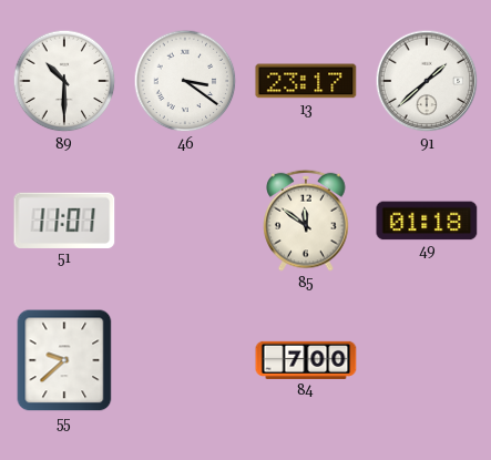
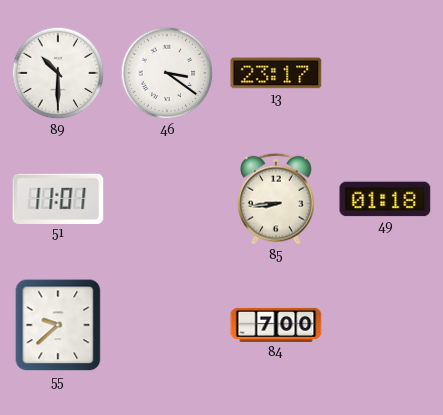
91: 1:38 -> none
85: 11:51 -> 8:44
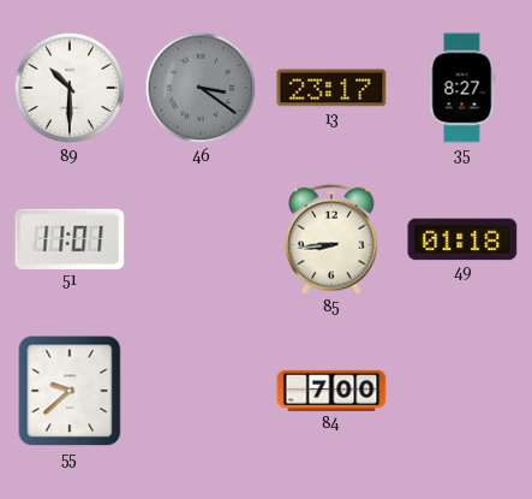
46 dial: white -> grey
35: none -> 8:27
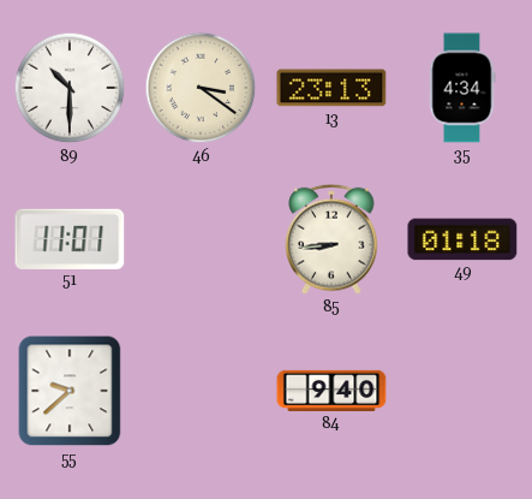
46 dial: grey -> cream
13: 23:17 -> 23:13
35: 8:27 -> 4:34
84: 7:00 -> 9:40
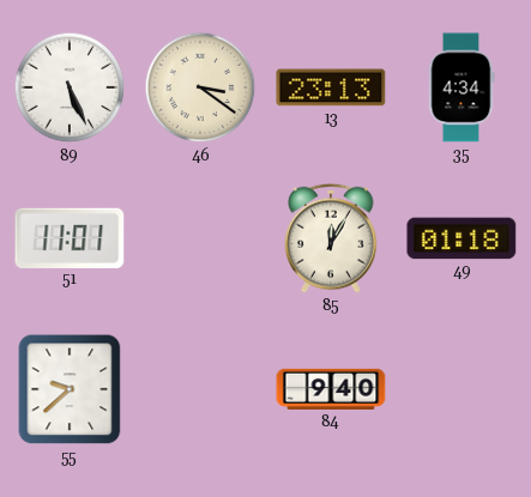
89: 10:30 -> 5:26
85: 8:44 -> 12:05
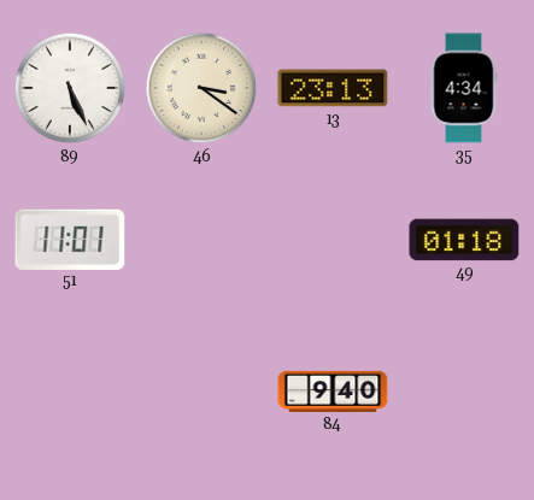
85: 12:05 -> none
55: 9:38 -> none
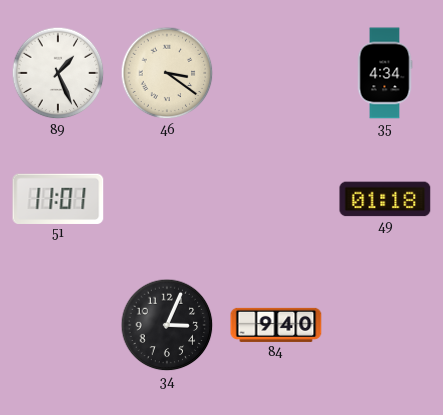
89: 5:26 -> 1:26
13: 23:13 -> none
34: none -> 3:04
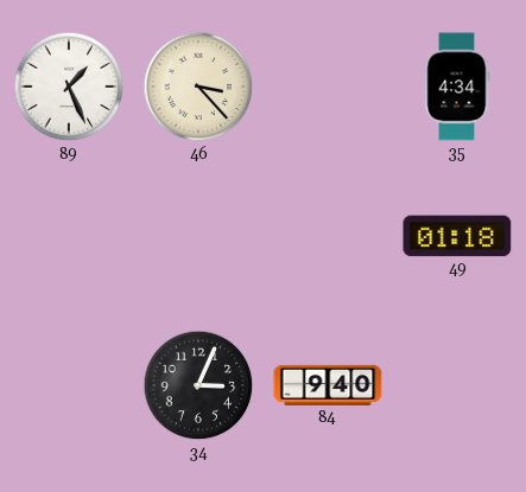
46: 3:21 -> 3:23
51: 11:01 -> none
